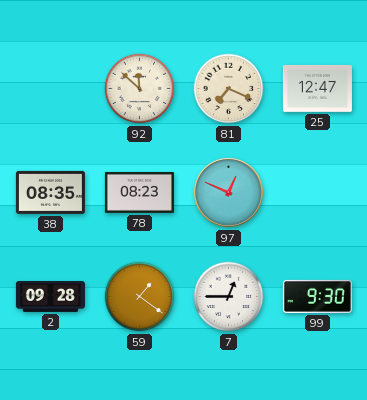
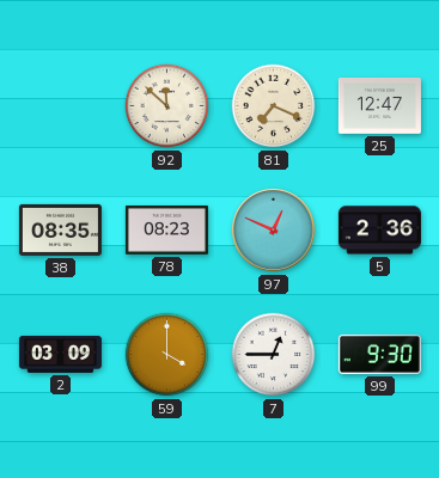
5: none -> 2:36
2: 09:28 -> 03:09
59: 1:21 -> 4:00
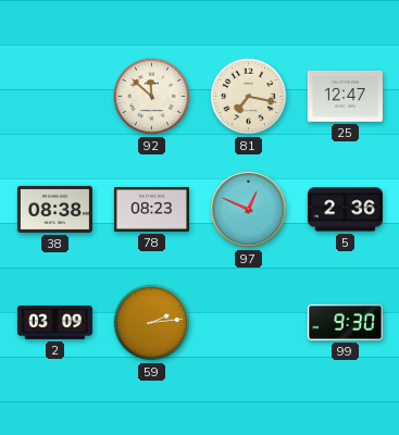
81: 7:19 -> 7:17
38: 08:35 -> 08:38
59: 4:00 -> 2:14
7: 12:45 -> none
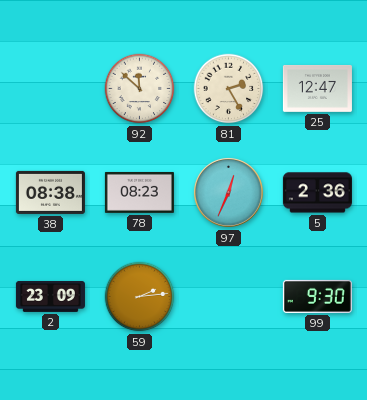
81: 7:17 -> 2:25
97: 12:49 -> 12:34
2: 03:09 -> 23:09
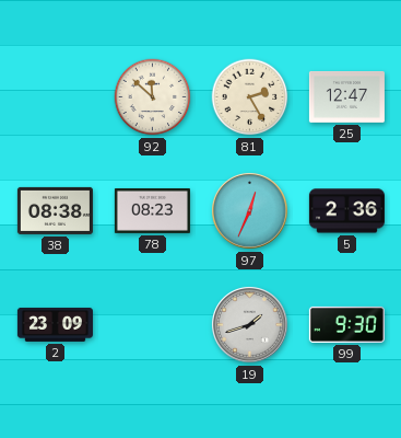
59: 2:14 -> none
19: none -> 1:42
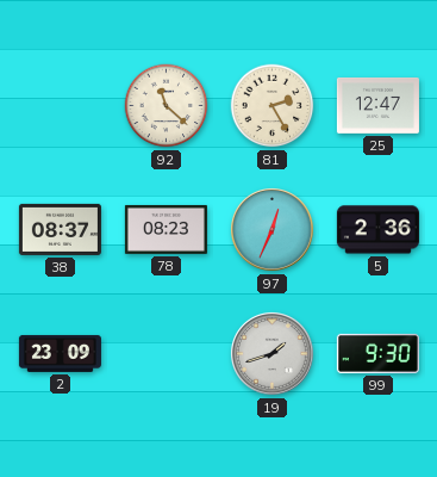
92: 11:52 -> 11:22
38: 08:38 -> 08:37
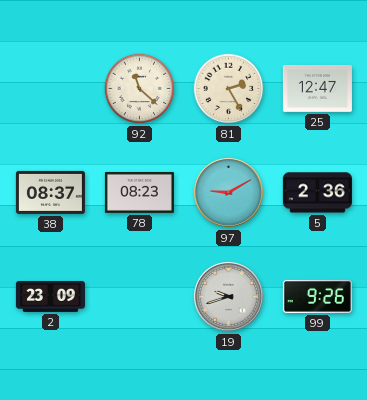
97: 12:34 -> 9:10
19: 1:42 -> 9:42
99: 9:30 -> 9:26
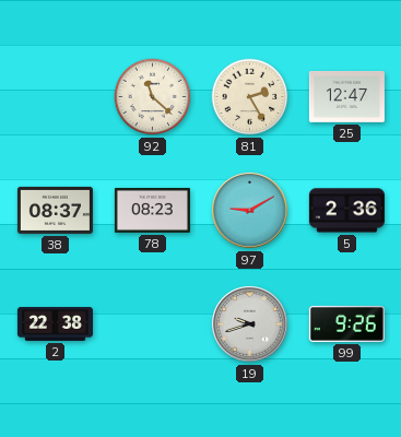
2: 23:09 -> 22:38
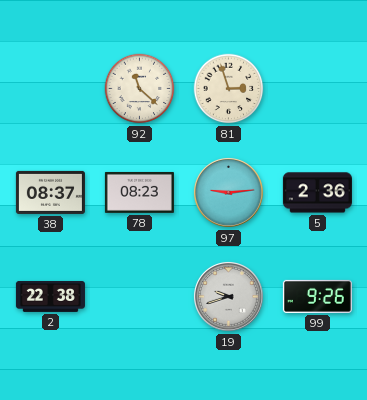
81: 2:25 -> 2:57
25: 12:47 -> none
97: 9:10 -> 9:14
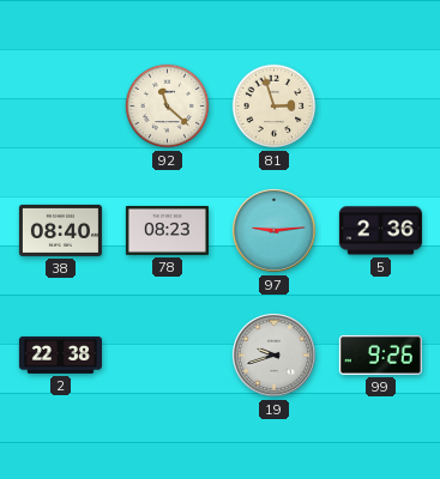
38: 08:37 -> 08:40
